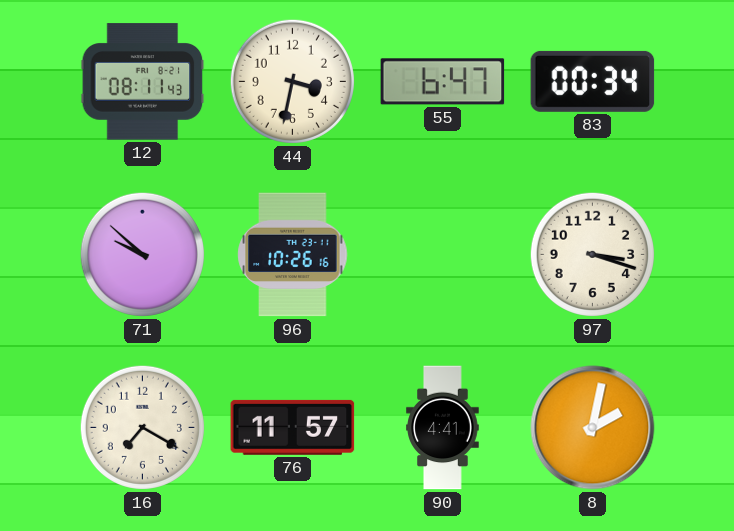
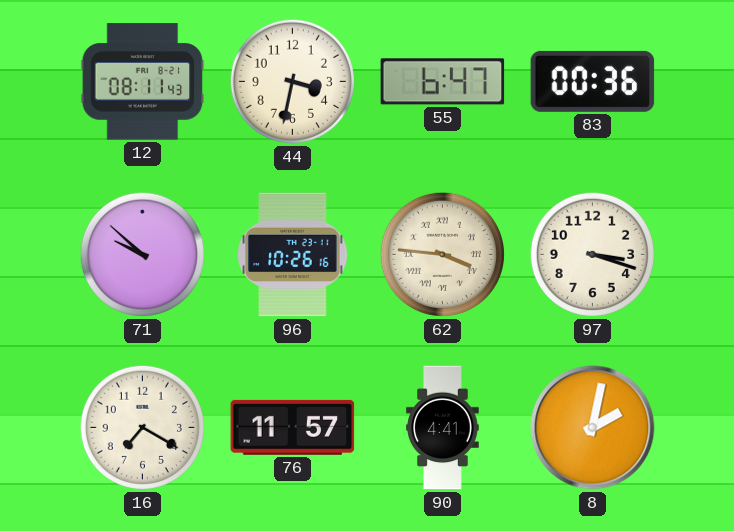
83: 00:34 -> 00:36
62: none -> 3:46
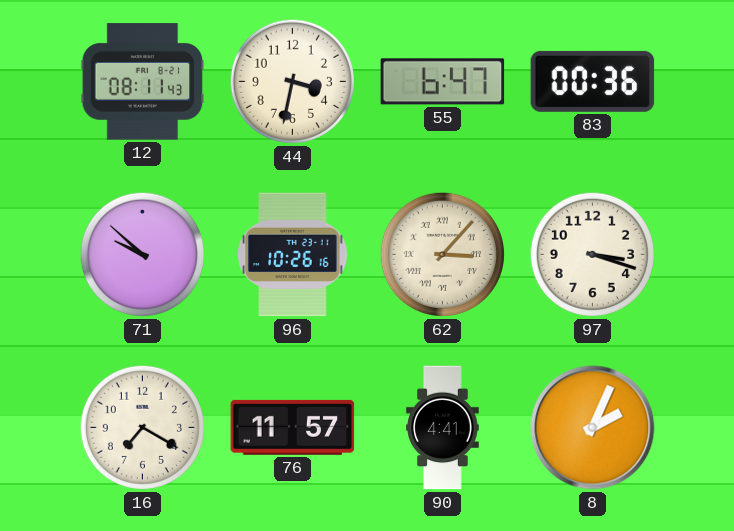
62: 3:46 -> 3:07
8: 2:02 -> 2:04
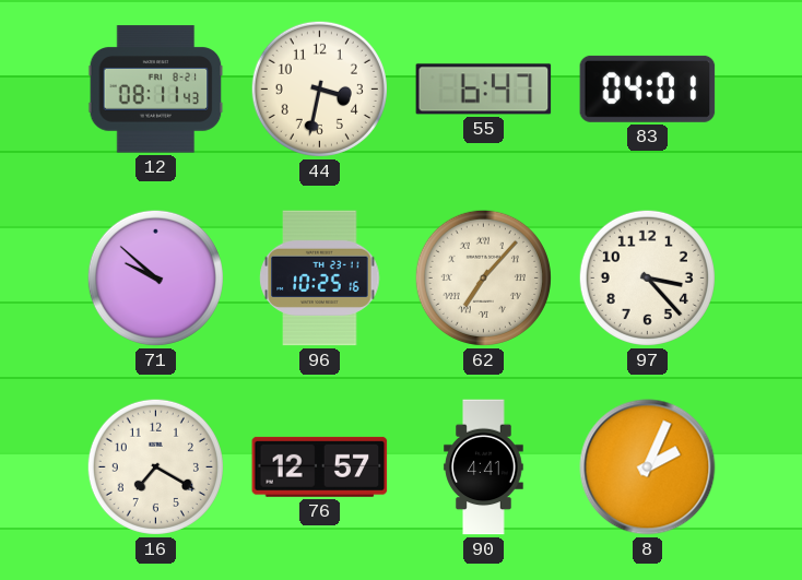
83: 00:36 -> 04:01
96: 10:26 -> 10:25
62: 3:07 -> 7:07
97: 3:18 -> 3:23
76: 11:57 -> 12:57
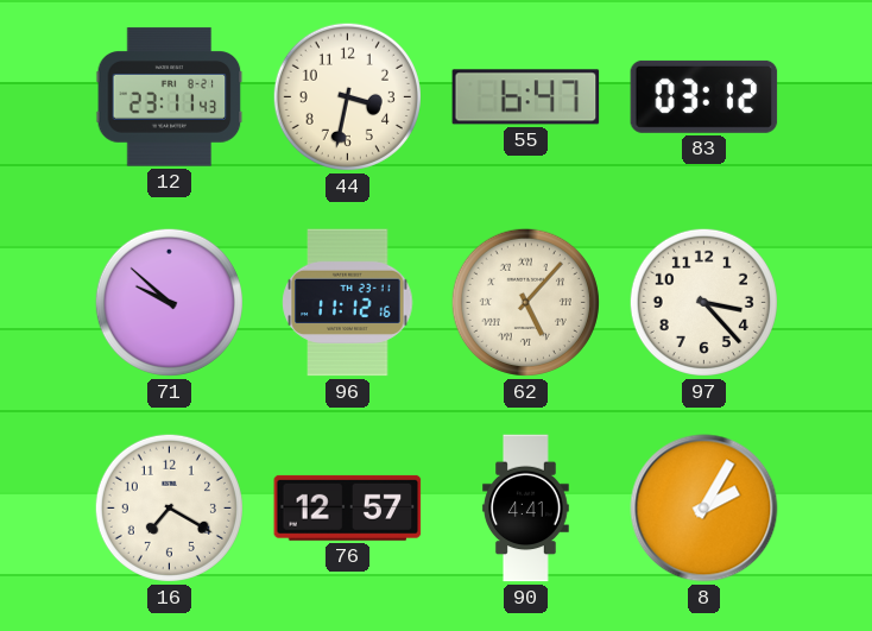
12: 08:11 -> 23:11
83: 04:01 -> 03:12
96: 10:25 -> 11:12
62: 7:07 -> 5:07
8: 2:04 -> 2:05
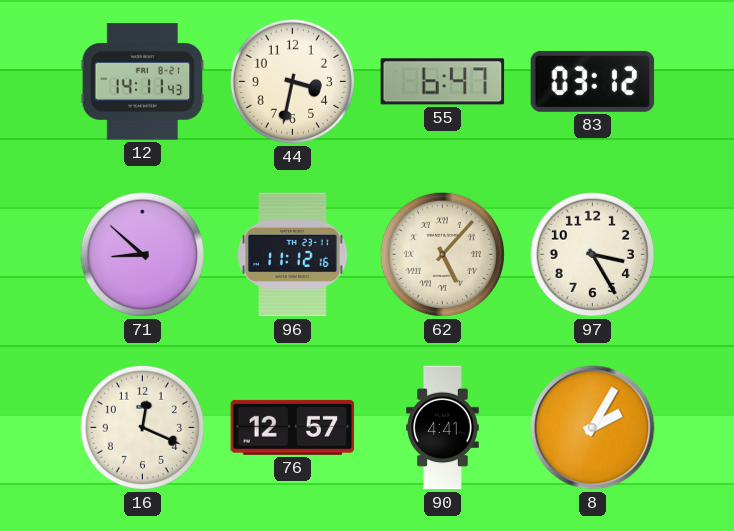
12: 23:11 -> 14:11
71: 9:52 -> 8:52
97: 3:23 -> 3:25
16: 7:20 -> 12:19
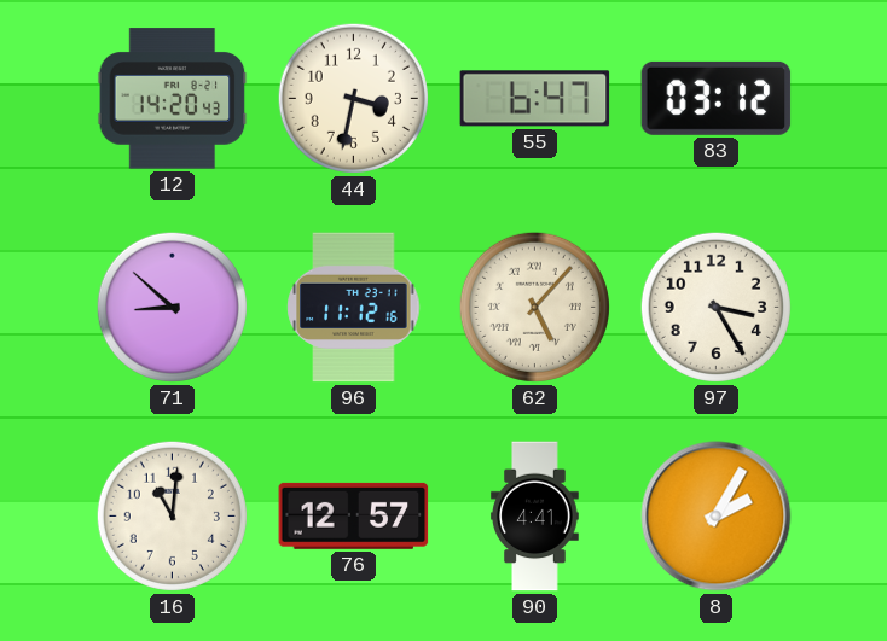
12: 14:11 -> 14:20
16: 12:19 -> 11:01
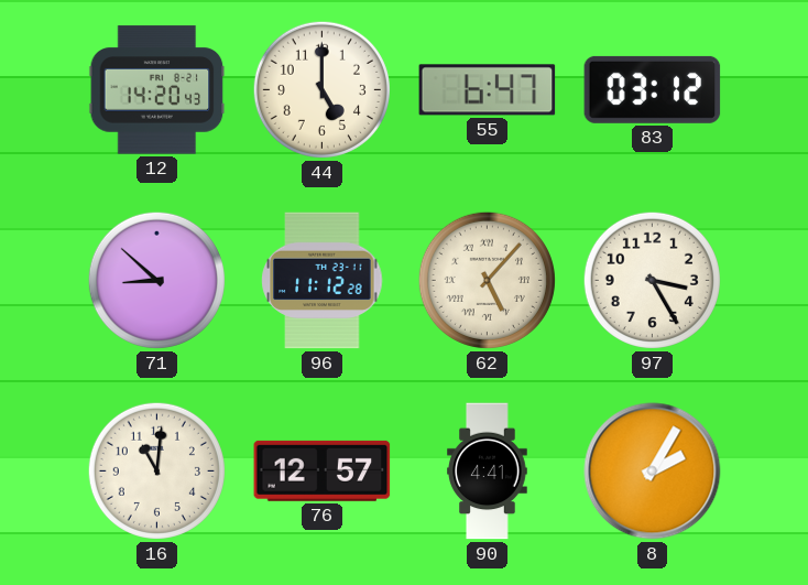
44: 3:32 -> 5:00
96: 11:12:16 -> 11:12:28
